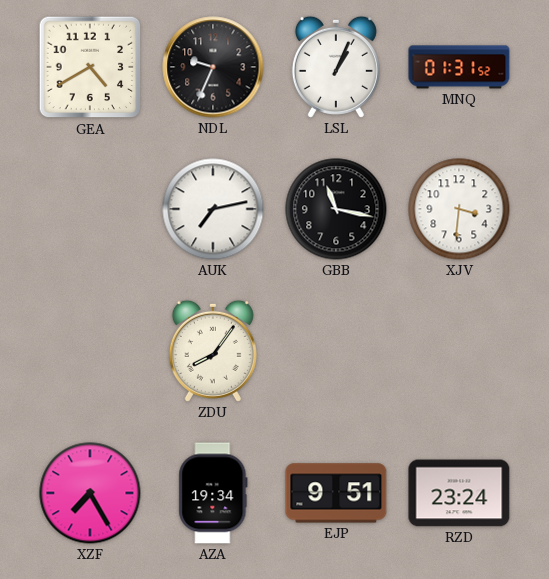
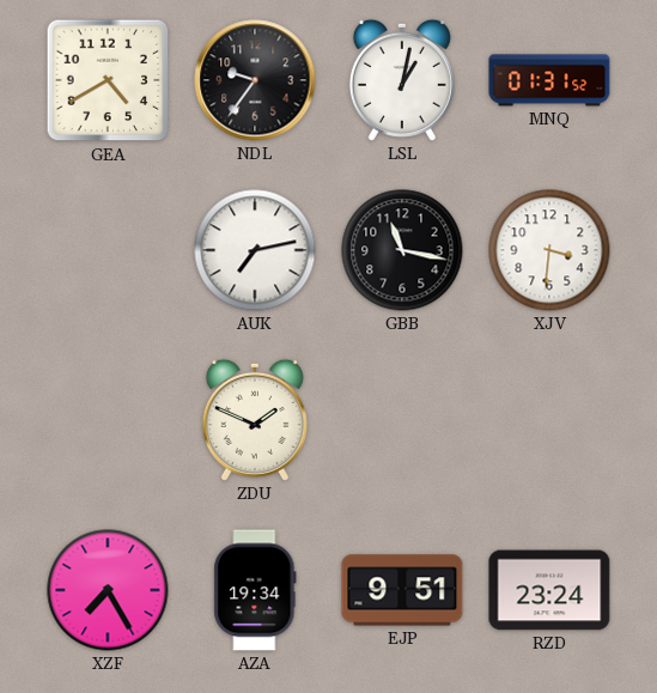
NDL: 9:34 -> 9:36
LSL: 1:04 -> 1:02
ZDU: 8:06 -> 1:49
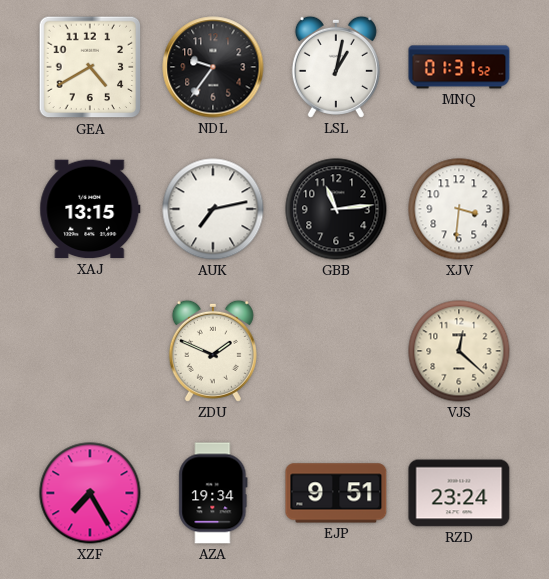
XAJ: none -> 13:15
GBB: 11:17 -> 11:14
VJS: none -> 12:22
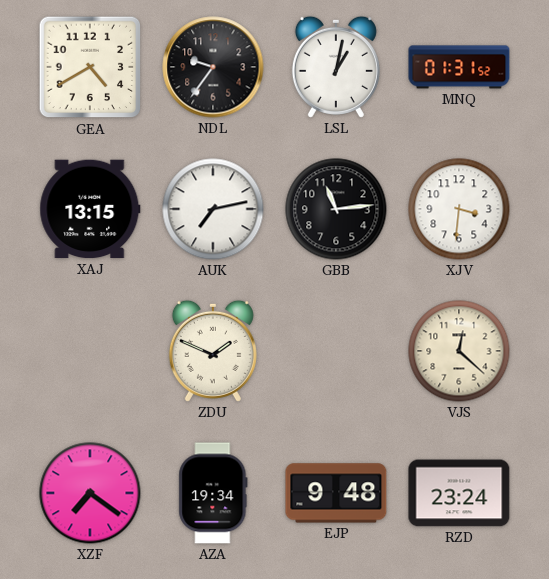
XZF: 7:25 -> 7:21
EJP: 9:51 -> 9:48
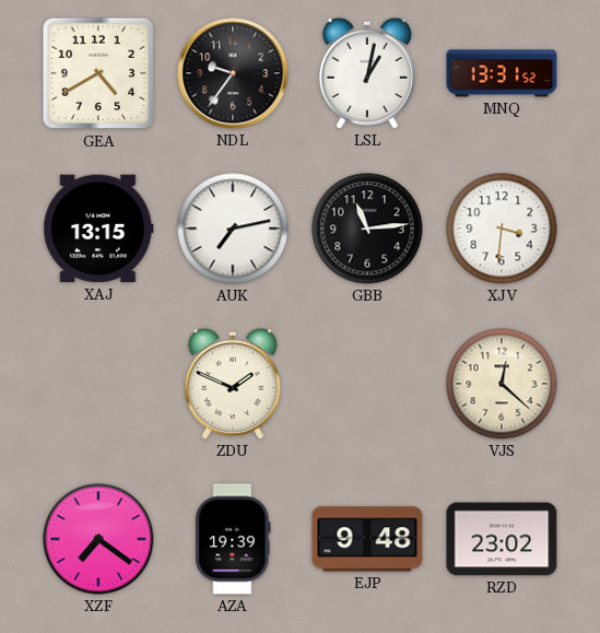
MNQ: 01:31 -> 13:31
AZA: 19:34 -> 19:39
RZD: 23:24 -> 23:02
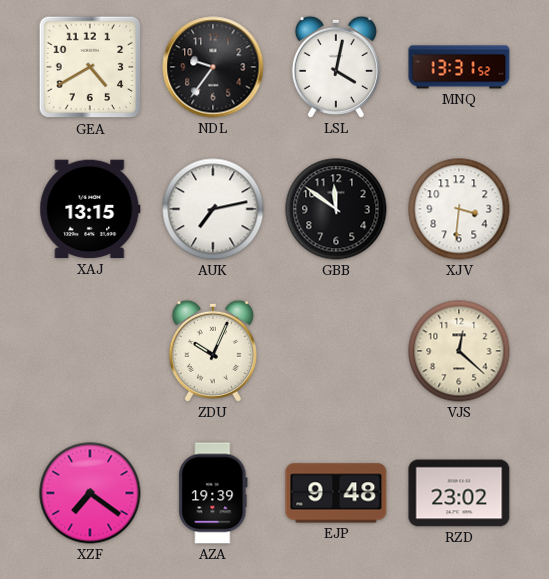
LSL: 1:02 -> 4:02
GBB: 11:14 -> 11:51
ZDU: 1:49 -> 10:04
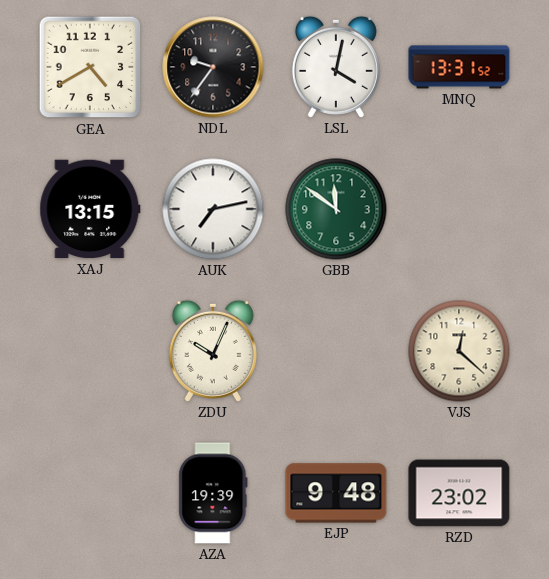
GBB dial: black -> green
XJV: 3:31 -> none
XZF: 7:21 -> none
